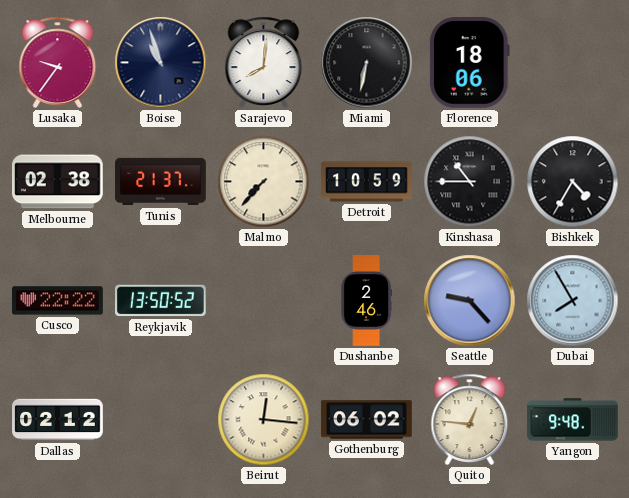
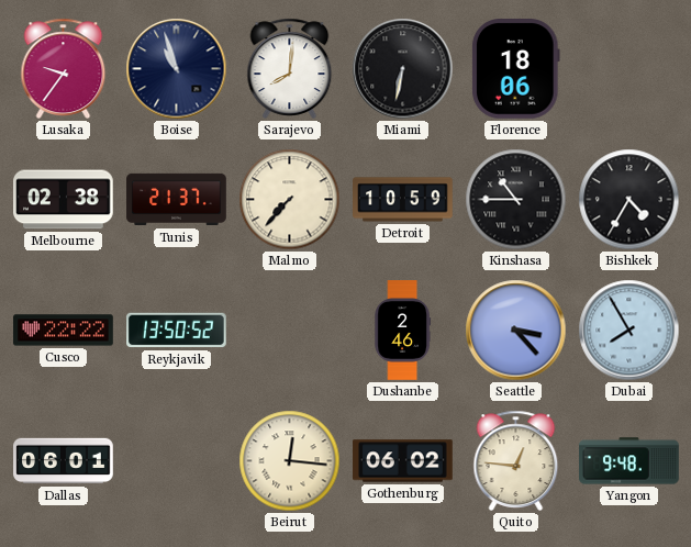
Seattle: 9:23 -> 3:23
Dallas: 02:12 -> 06:01
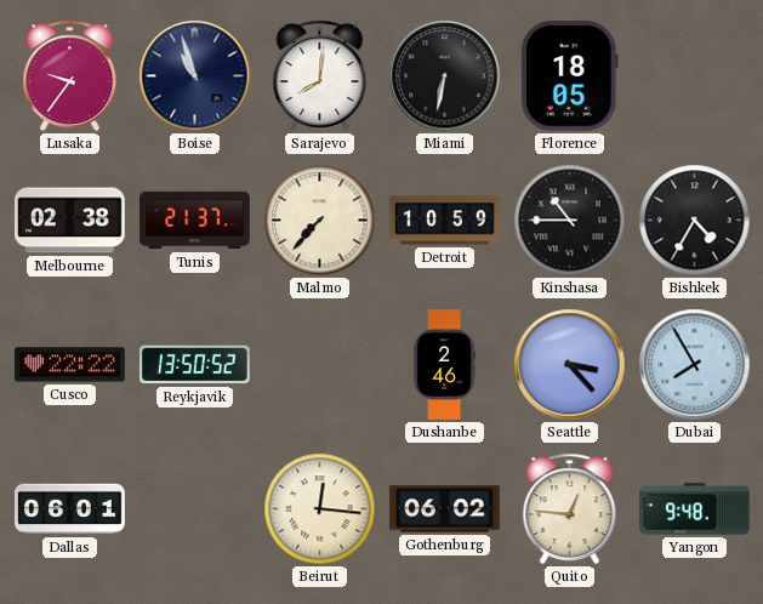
Florence: 18:06 -> 18:05
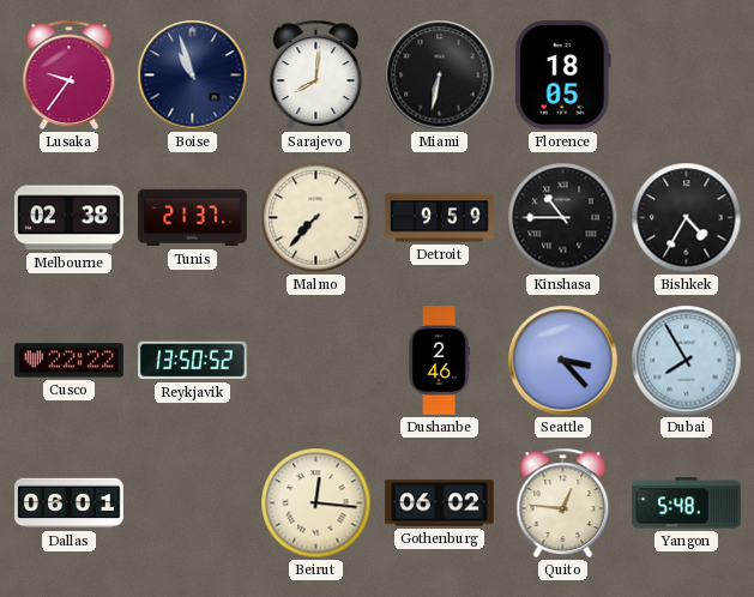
Detroit: 10:59 -> 9:59
Yangon: 9:48 -> 5:48
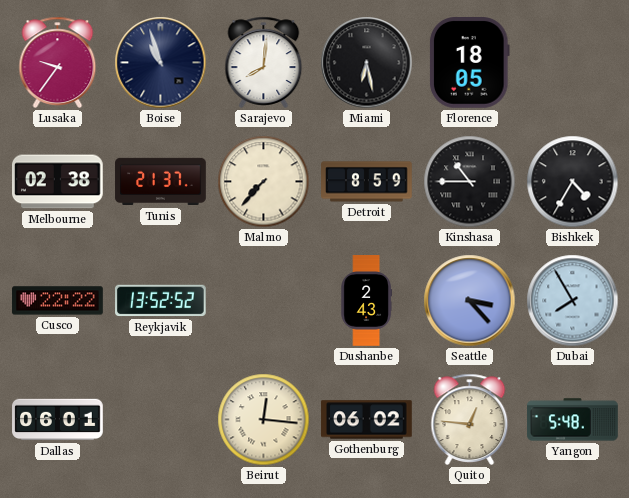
Miami: 6:32 -> 6:28
Detroit: 9:59 -> 8:59
Reykjavik: 13:50 -> 13:52
Dushanbe: 2:46 -> 2:43
